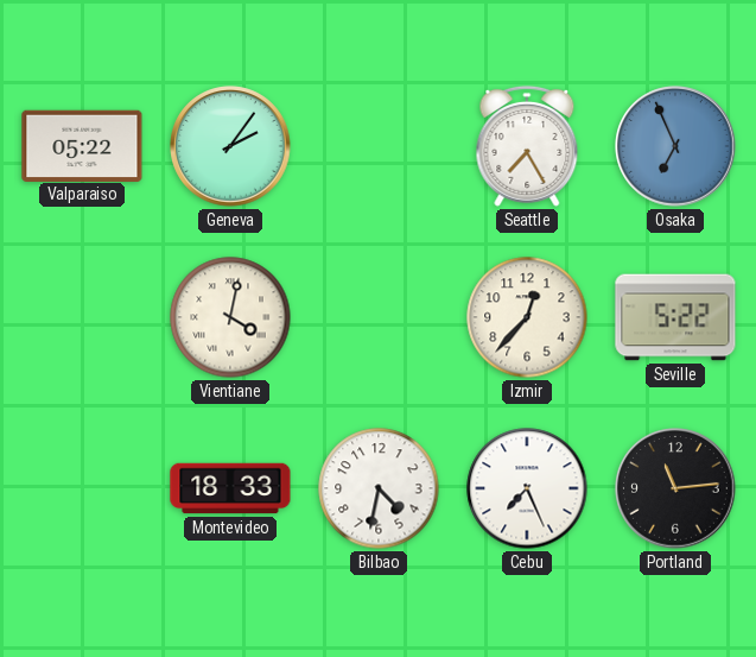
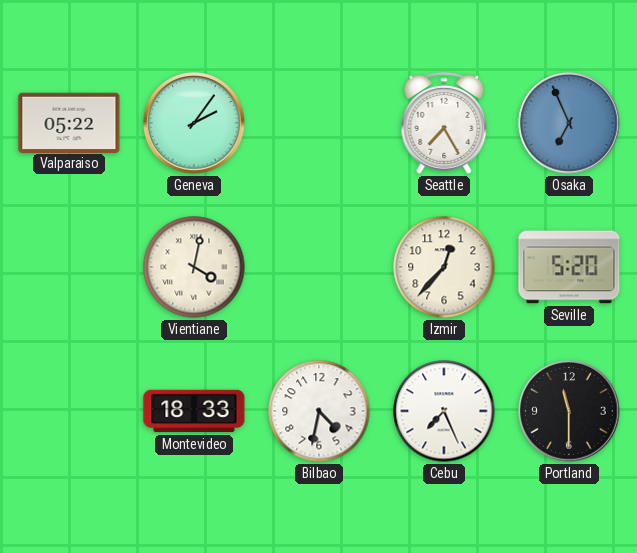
Seville: 5:22 -> 5:20
Portland: 11:14 -> 11:30
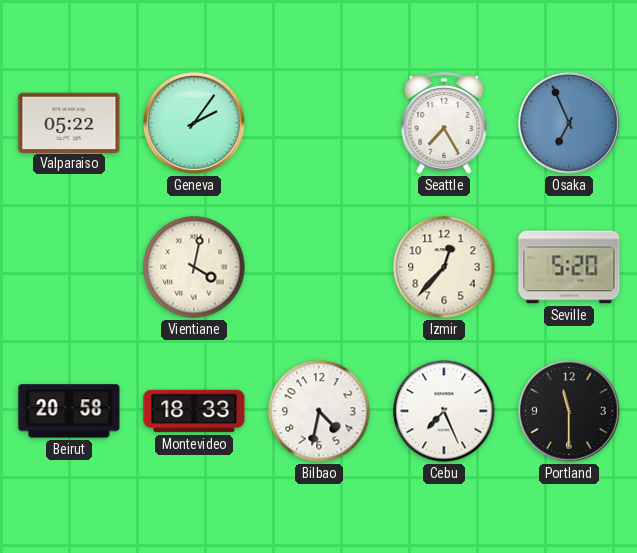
Beirut: none -> 20:58
